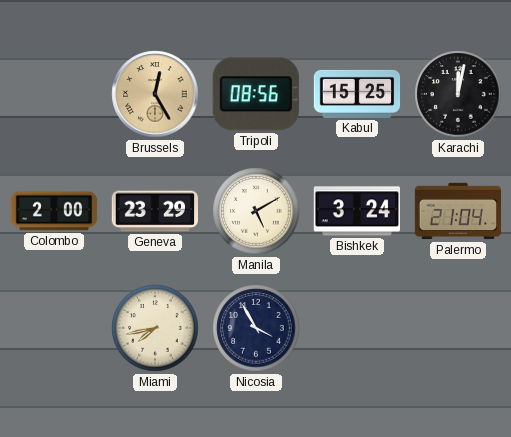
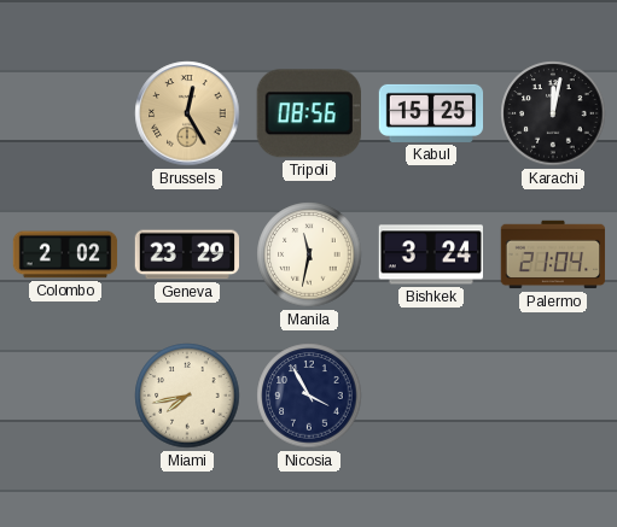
Colombo: 2:00 -> 2:02
Manila: 5:10 -> 11:32
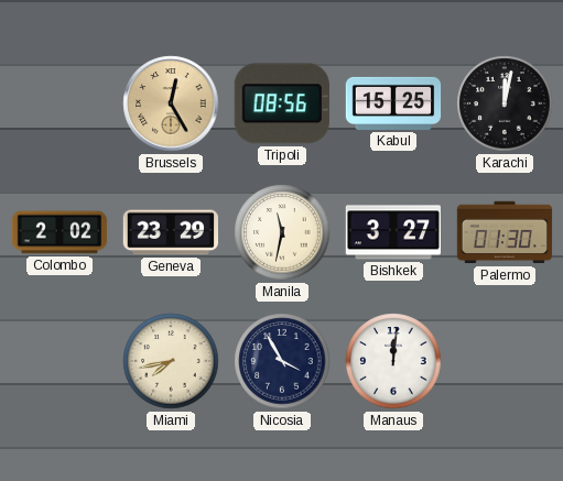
Bishkek: 3:24 -> 3:27
Palermo: 21:04 -> 01:30
Manaus: none -> 12:01
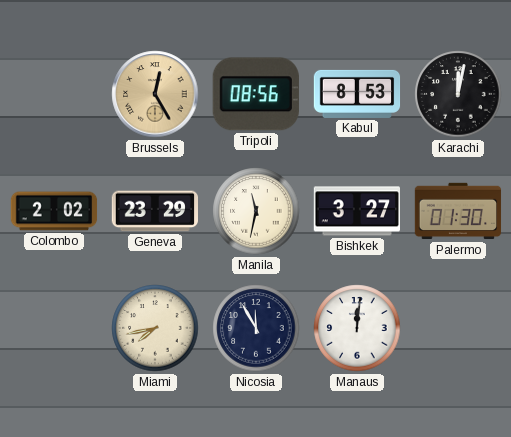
Kabul: 15:25 -> 8:53
Nicosia: 3:55 -> 11:55
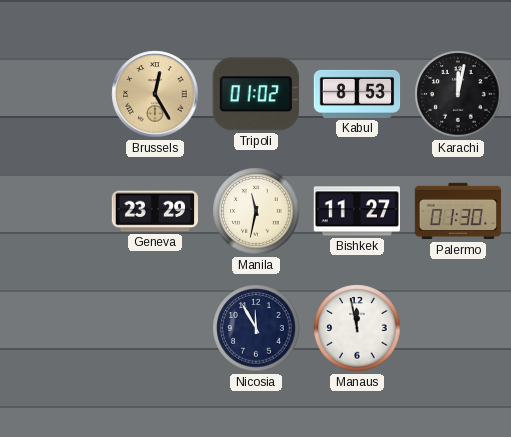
Tripoli: 08:56 -> 01:02
Colombo: 2:02 -> none
Bishkek: 3:27 -> 11:27
Miami: 7:43 -> none
Manaus: 12:01 -> 11:58
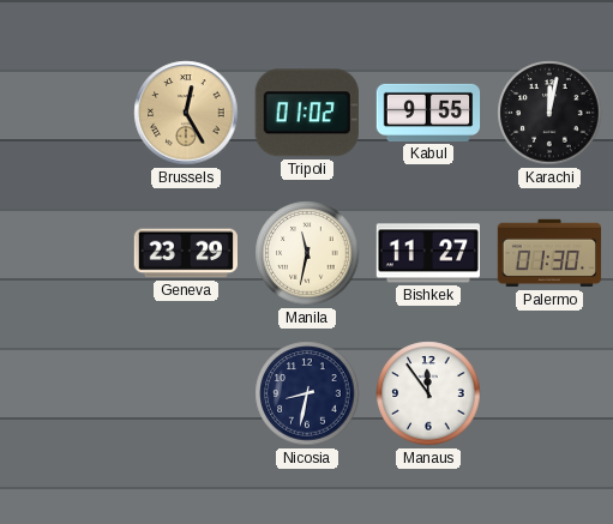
Kabul: 8:53 -> 9:55
Nicosia: 11:55 -> 8:32
Manaus: 11:58 -> 11:54
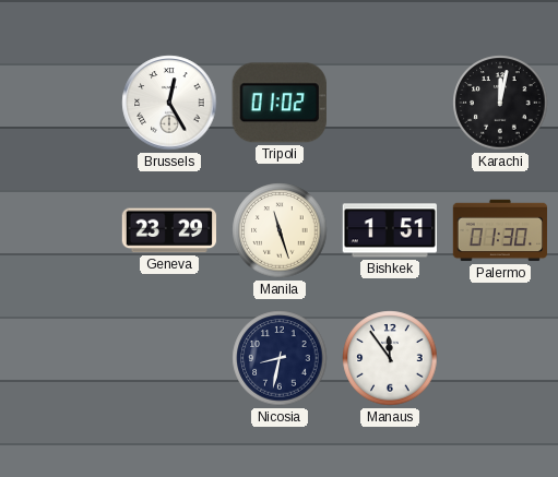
Brussels dial: champagne -> white
Kabul: 9:55 -> none
Manila: 11:32 -> 11:27
Bishkek: 11:27 -> 1:51
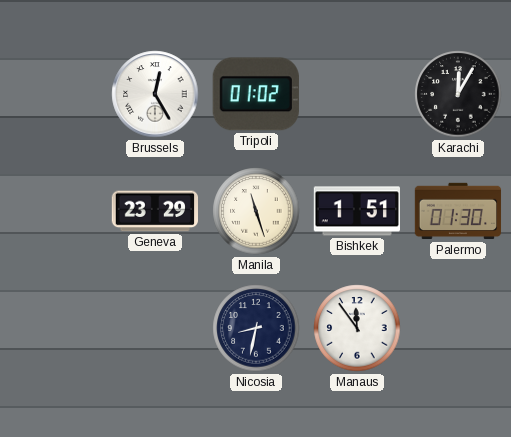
Karachi: 12:02 -> 12:05
